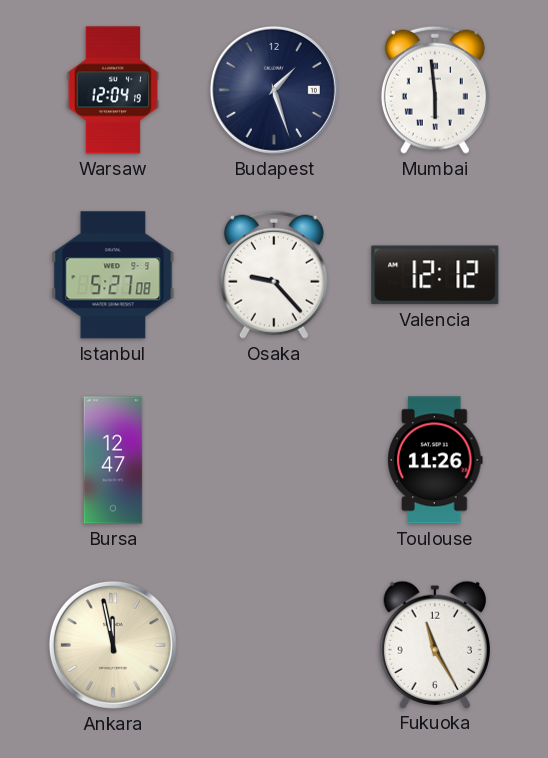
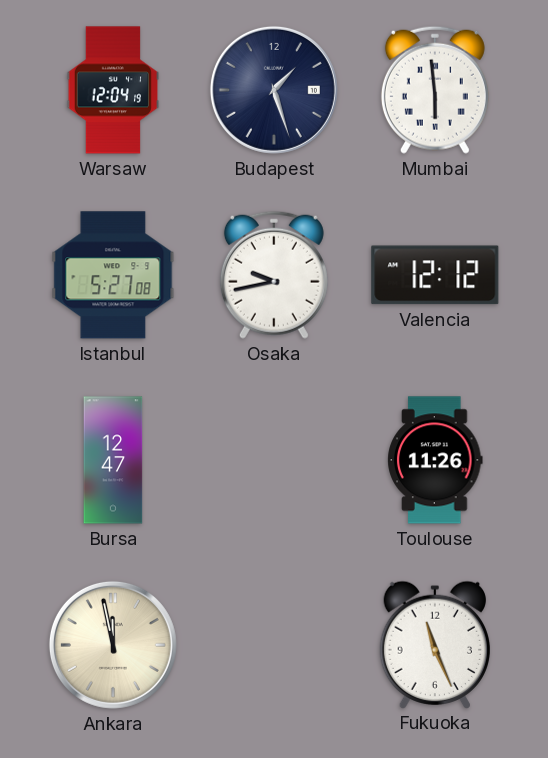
Osaka: 9:23 -> 9:43
Fukuoka: 11:25 -> 11:26
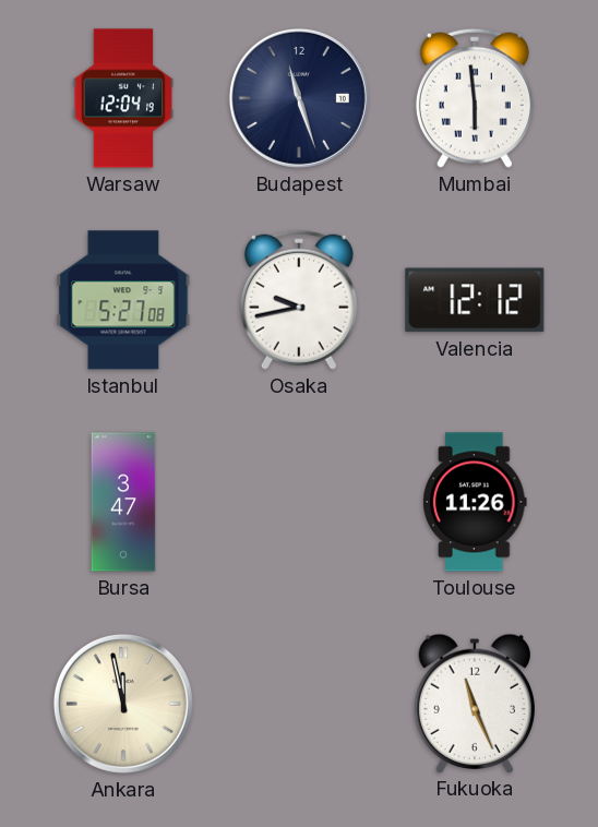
Budapest: 1:27 -> 11:27
Bursa: 12:47 -> 3:47
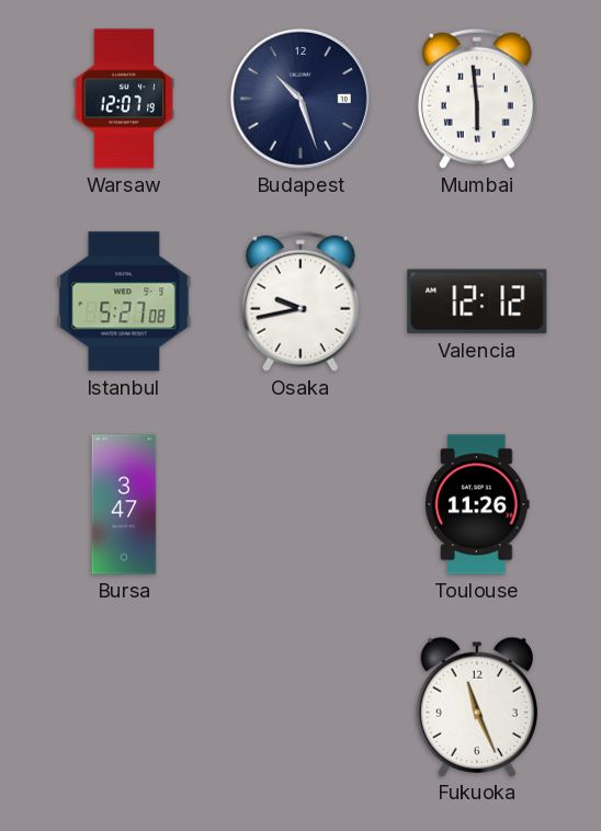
Warsaw: 12:04 -> 12:07
Budapest: 11:27 -> 10:27
Ankara: 11:58 -> none
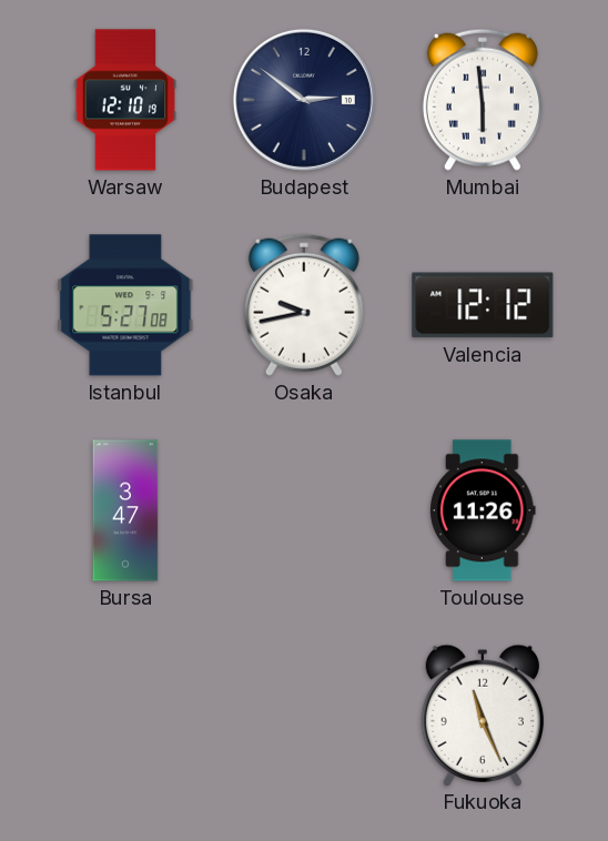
Warsaw: 12:07 -> 12:10
Budapest: 10:27 -> 2:51
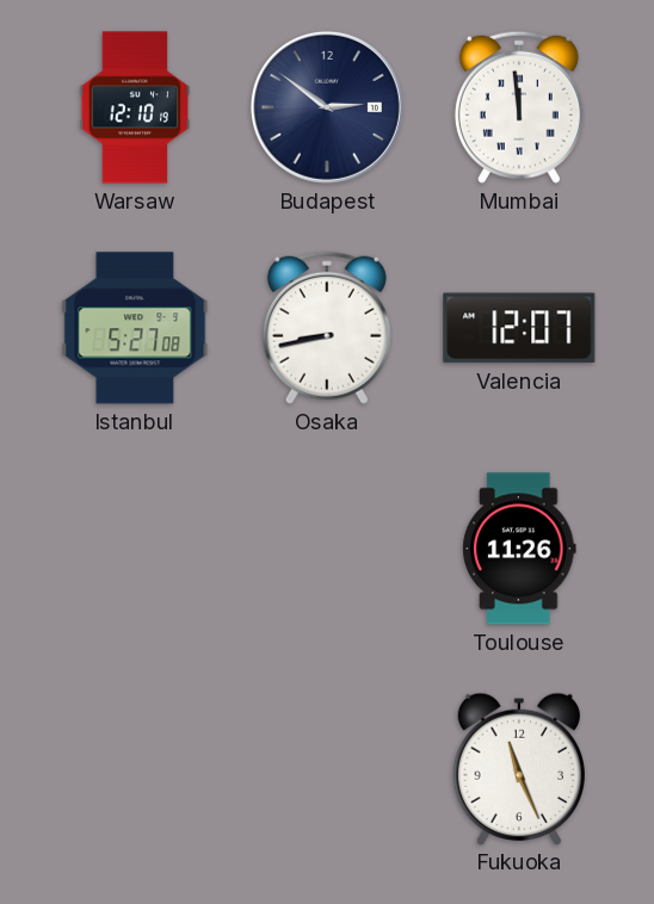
Mumbai: 5:59 -> 11:59
Osaka: 9:43 -> 8:43
Valencia: 12:12 -> 12:07
Bursa: 3:47 -> none
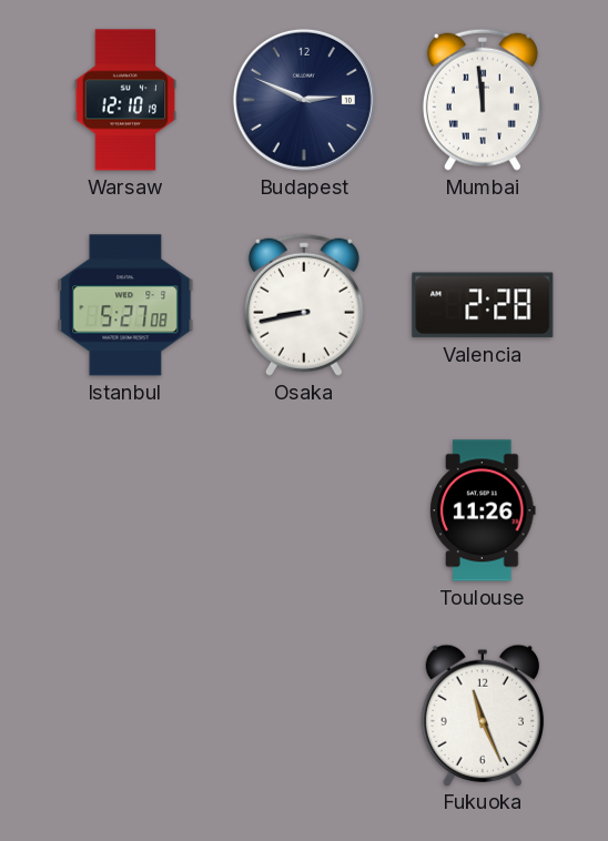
Budapest: 2:51 -> 2:49
Valencia: 12:07 -> 2:28
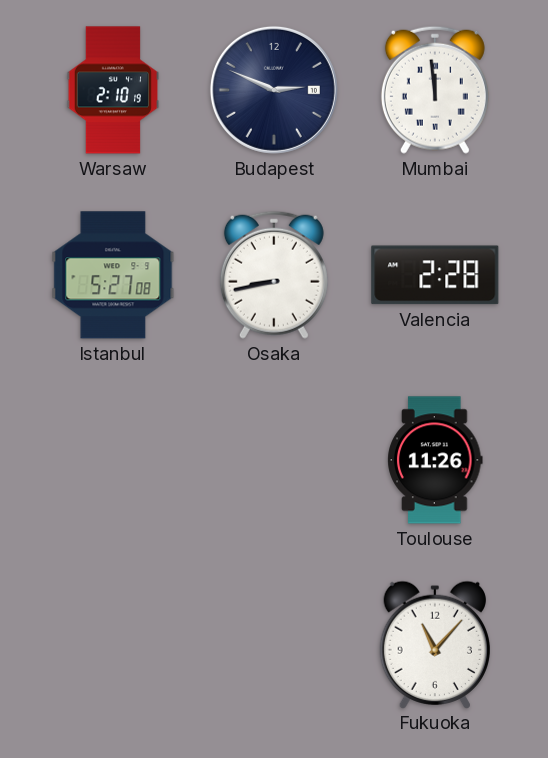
Warsaw: 12:10 -> 2:10
Fukuoka: 11:26 -> 11:07
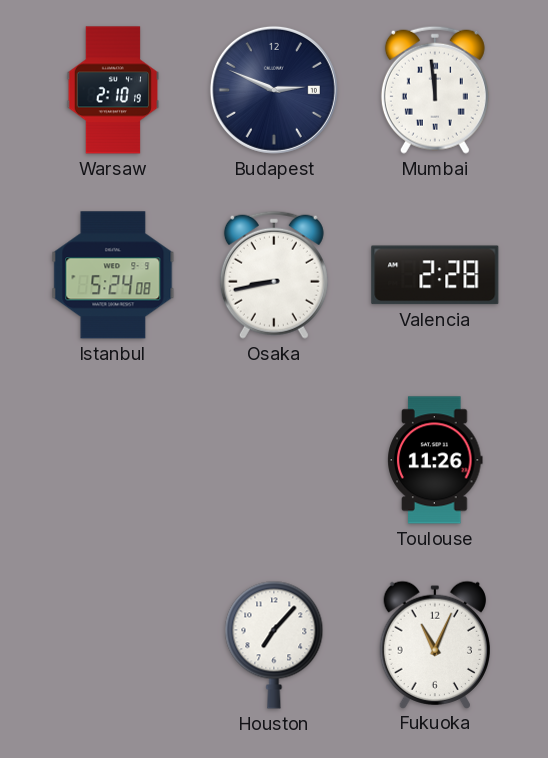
Istanbul: 5:27 -> 5:24
Houston: none -> 7:07
Fukuoka: 11:07 -> 11:04
